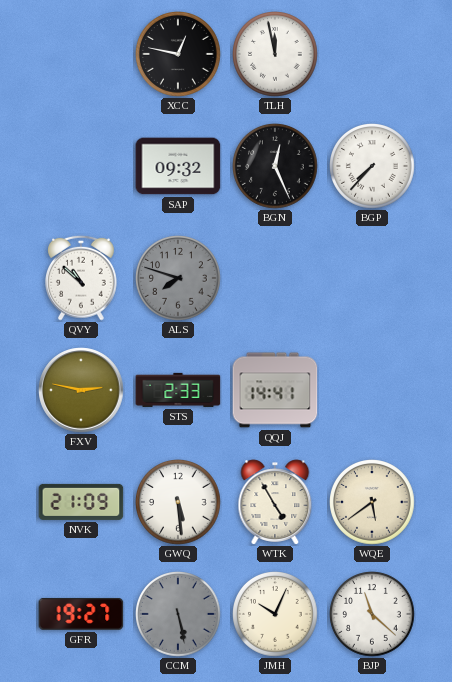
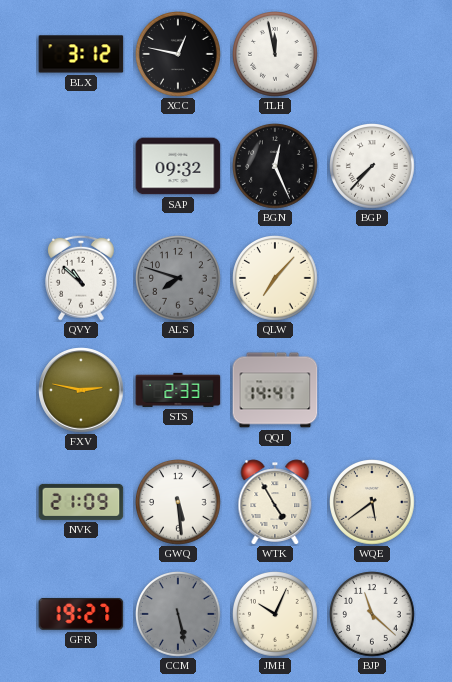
BLX: none -> 3:12
QLW: none -> 7:07
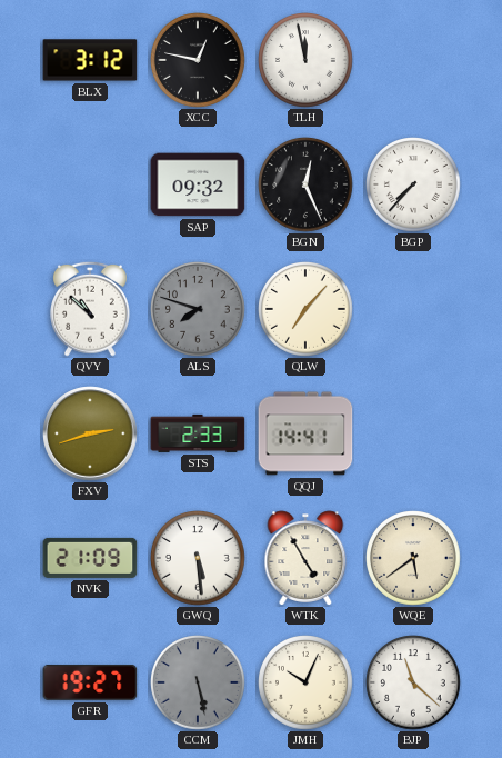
FXV: 2:47 -> 2:42
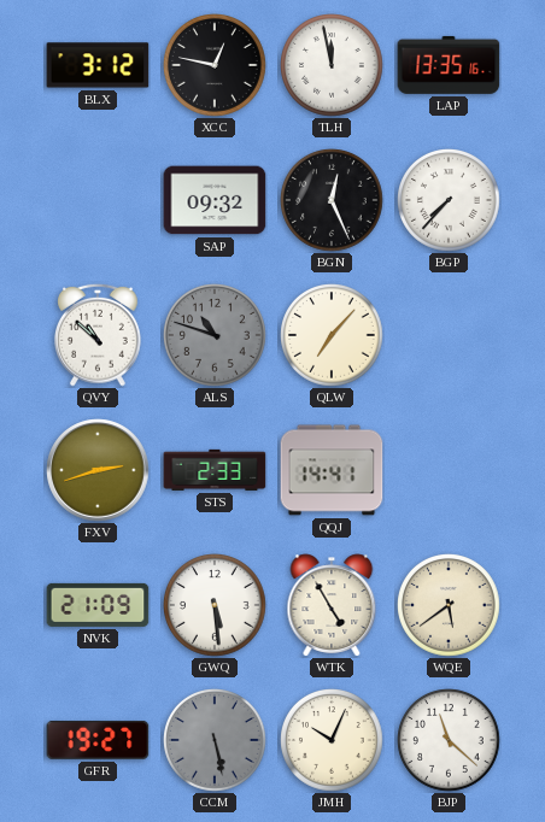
LAP: none -> 13:35
ALS: 7:48 -> 10:48
